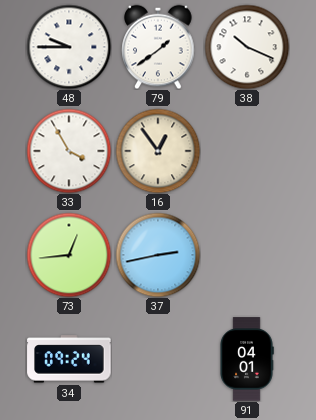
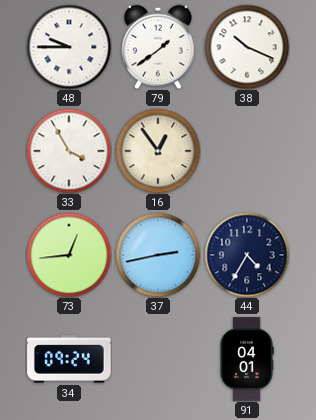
44: none -> 4:35
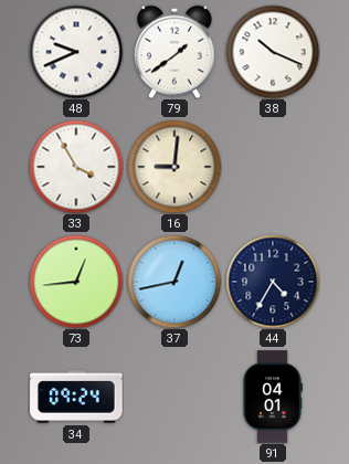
48: 9:45 -> 9:41
16: 12:54 -> 9:01
37: 2:43 -> 12:43
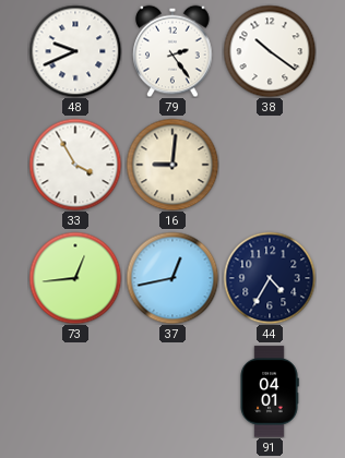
79: 1:39 -> 2:24
38: 10:19 -> 10:21
34: 09:24 -> none
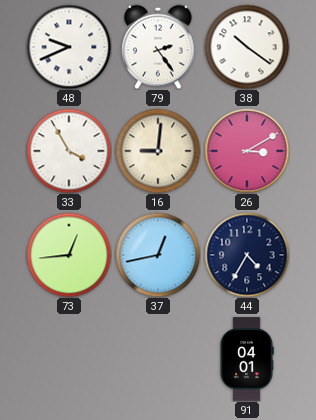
26: none -> 3:10
